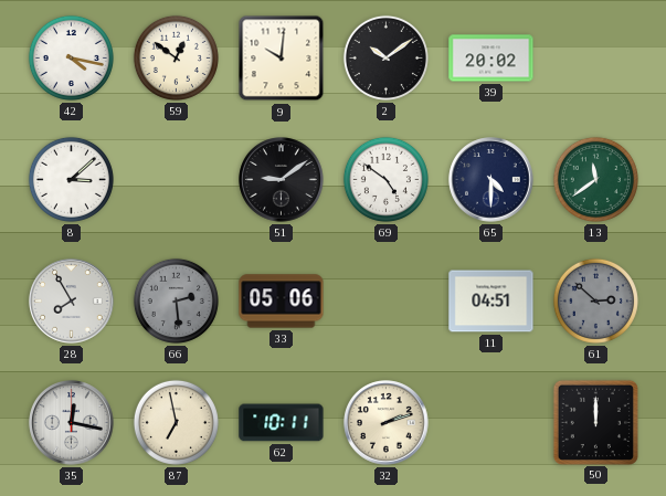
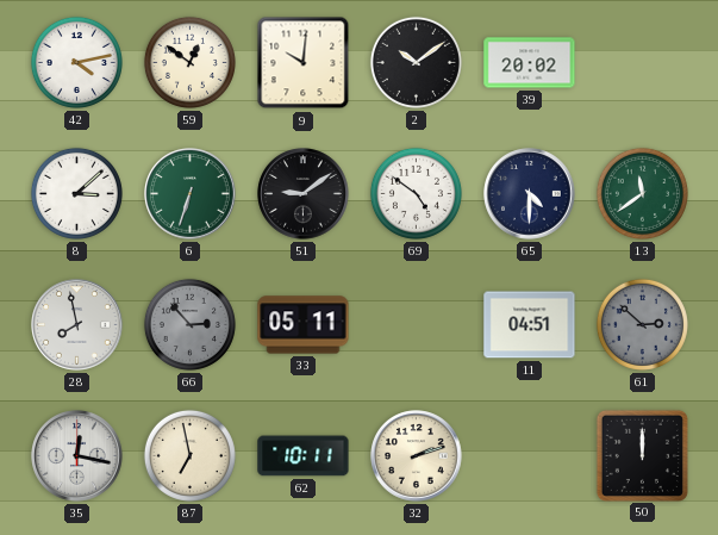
42: 4:17 -> 4:13
6: none -> 6:33
28: 7:55 -> 7:58
66: 2:29 -> 2:53
33: 05:06 -> 05:11
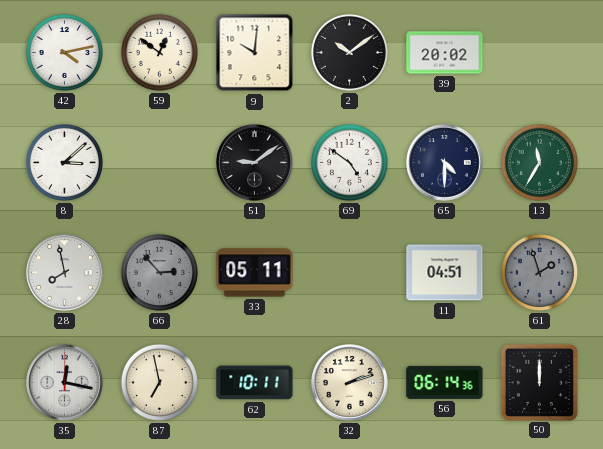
6: 6:33 -> none
13: 11:39 -> 11:35
61: 2:52 -> 1:57
56: none -> 06:14
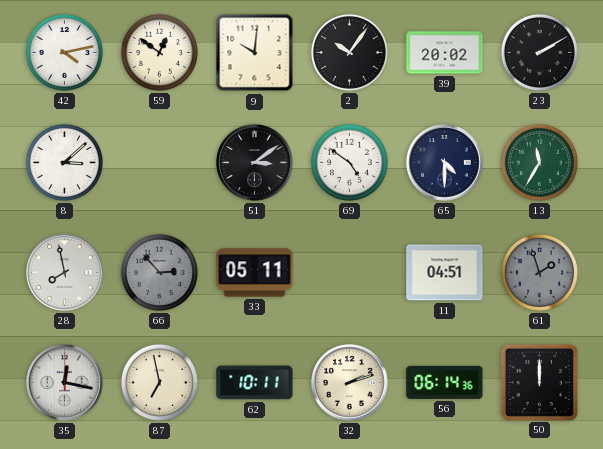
2: 10:09 -> 10:06
23: none -> 2:10
51: 9:09 -> 3:09
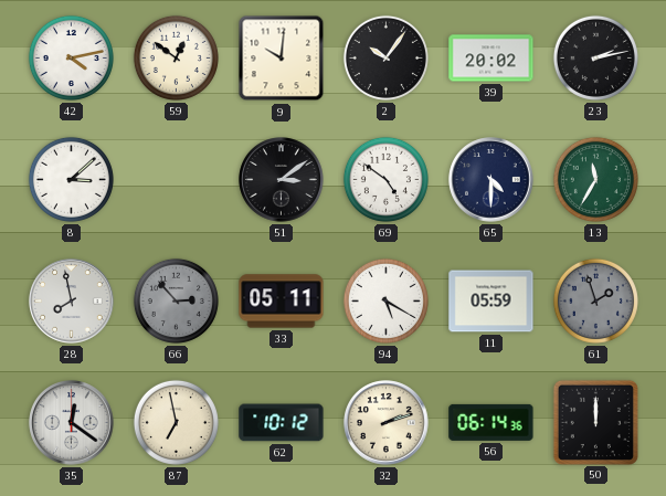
23: 2:10 -> 2:13
94: none -> 5:20
11: 04:51 -> 05:59
35: 12:17 -> 12:21
62: 10:11 -> 10:12
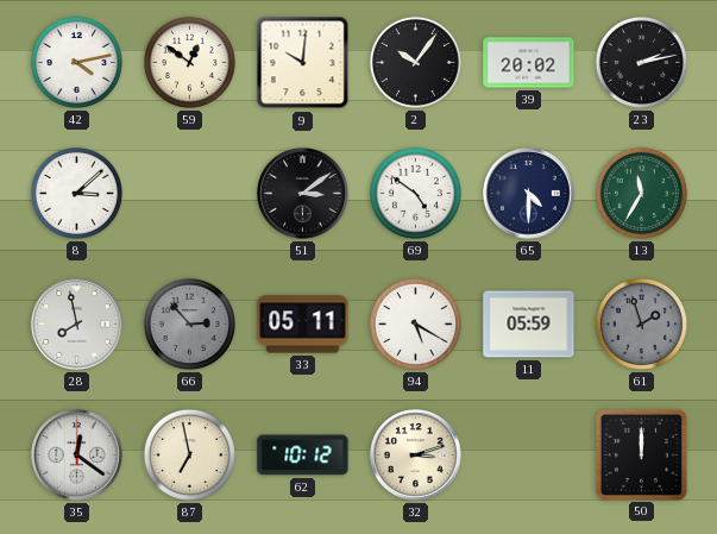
32: 2:12 -> 3:12
56: 06:14 -> none
